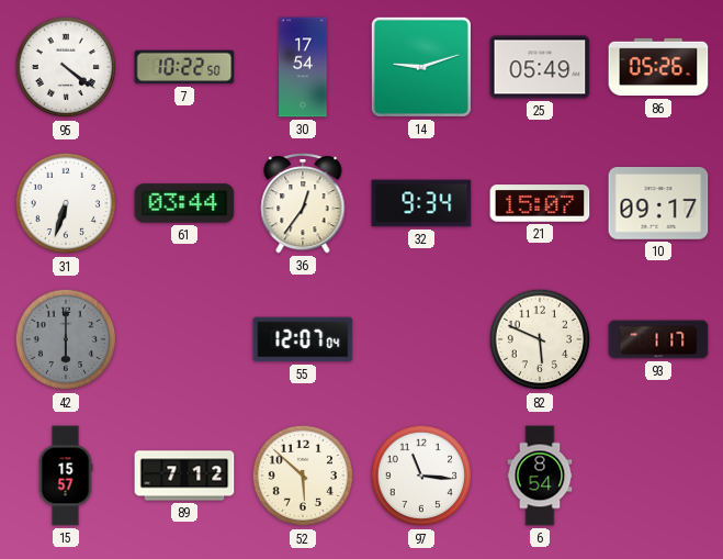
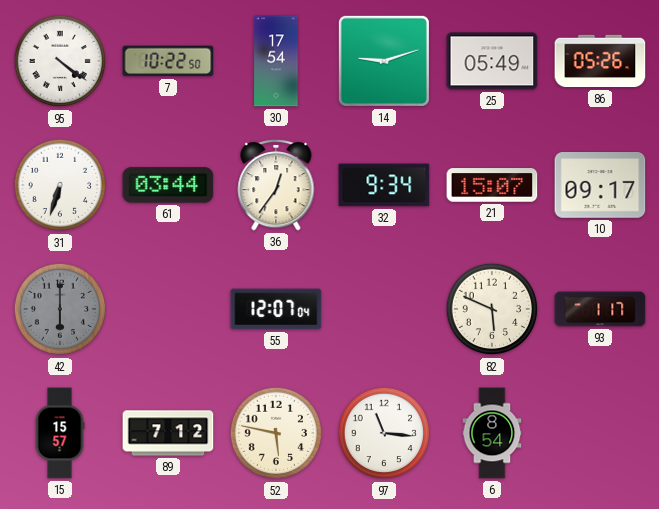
52: 5:52 -> 5:47
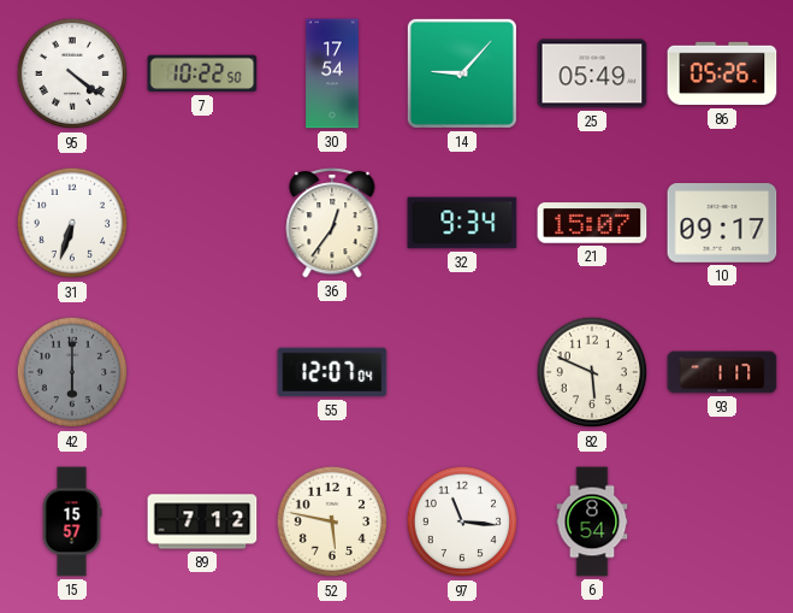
14: 9:12 -> 9:07
61: 03:44 -> none
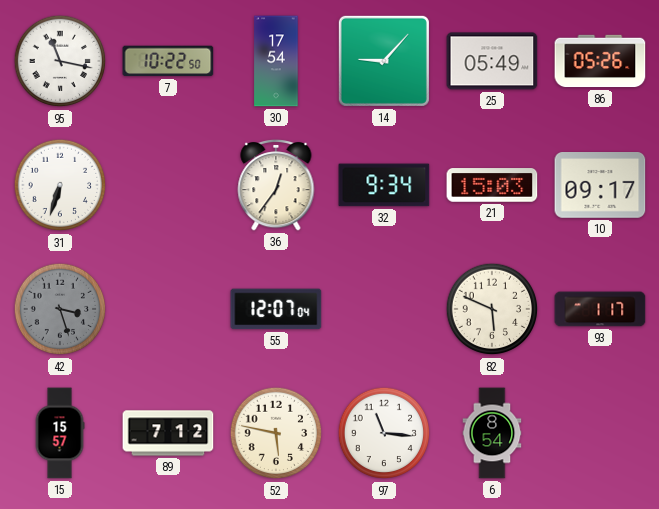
95: 4:21 -> 11:17
21: 15:07 -> 15:03
42: 6:00 -> 3:27
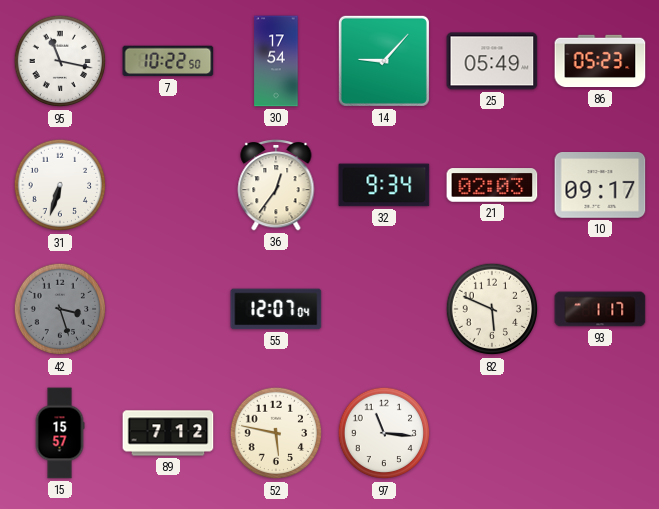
86: 05:26 -> 05:23
21: 15:03 -> 02:03
6: 8:54 -> none
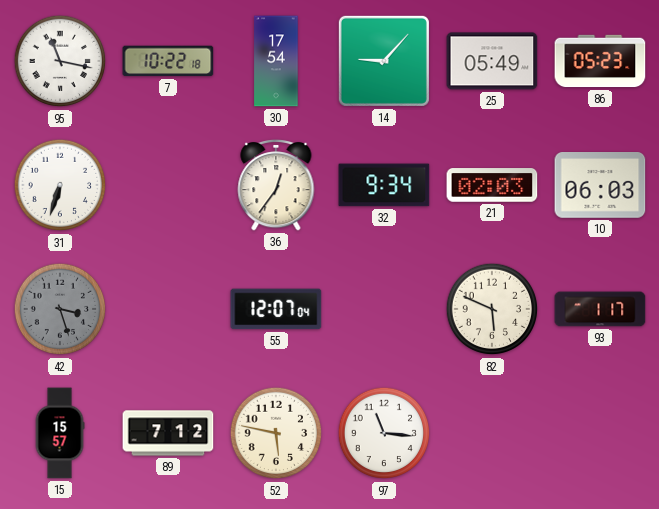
7: 10:22:50 -> 10:22:18
10: 09:17 -> 06:03
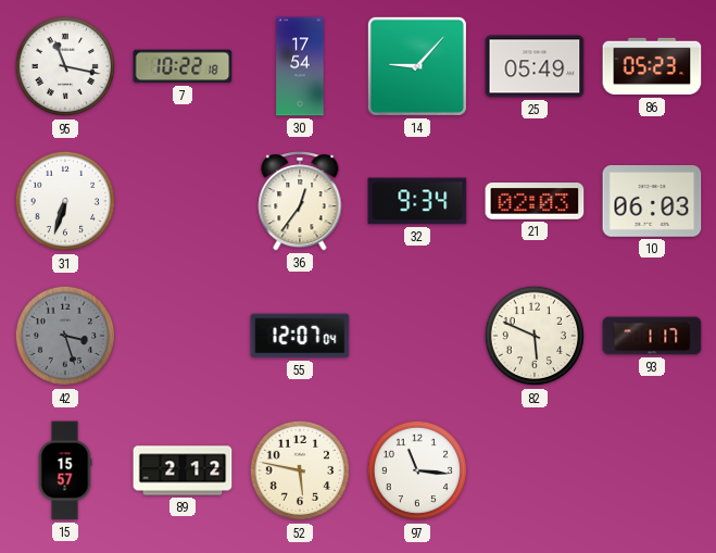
89: 7:12 -> 2:12
